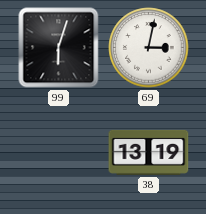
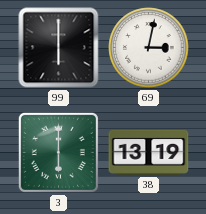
99: 6:03 -> 6:00
3: none -> 6:00
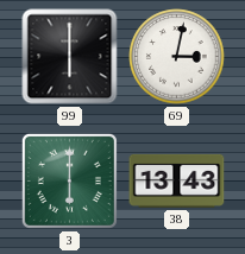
38: 13:19 -> 13:43
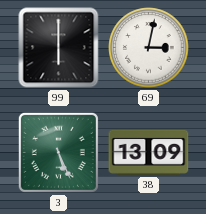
3: 6:00 -> 5:26
38: 13:43 -> 13:09
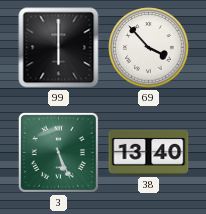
69: 3:02 -> 3:53
38: 13:09 -> 13:40
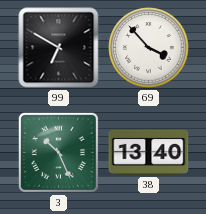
99: 6:00 -> 6:50
3: 5:26 -> 10:26
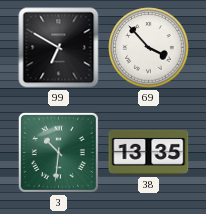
3: 10:26 -> 10:31
38: 13:40 -> 13:35
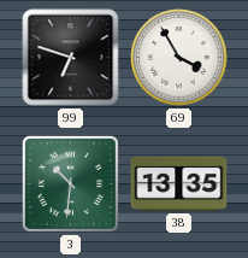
99: 6:50 -> 6:48
69: 3:53 -> 3:55
